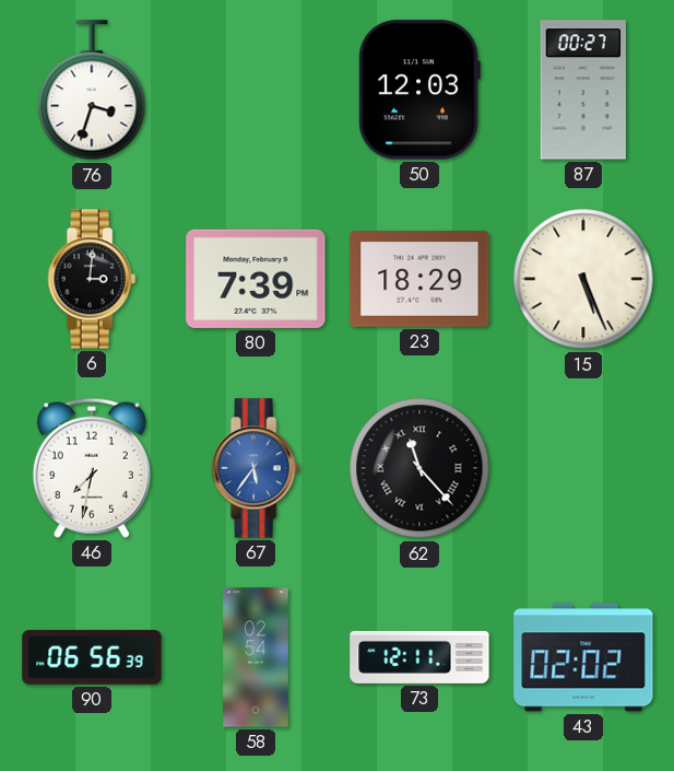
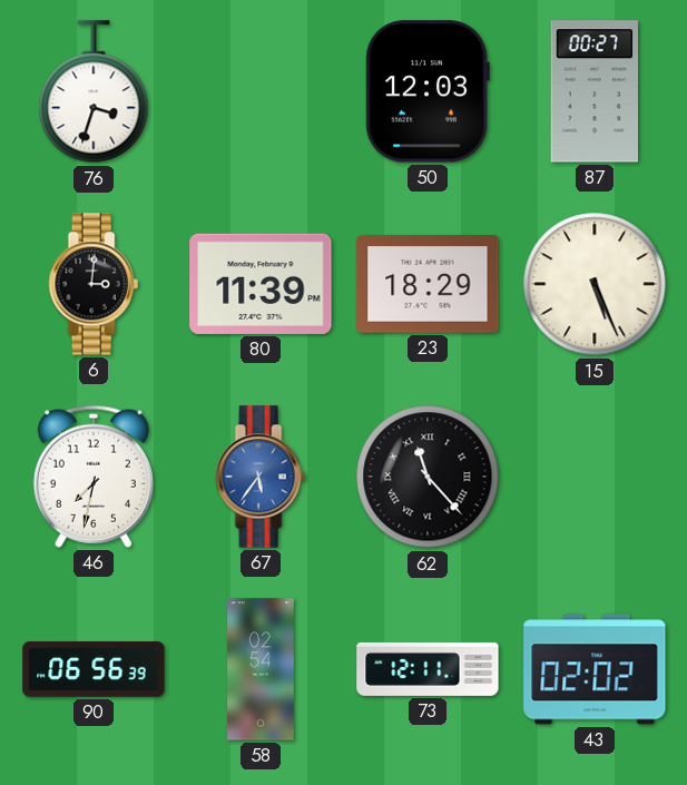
80: 7:39 -> 11:39
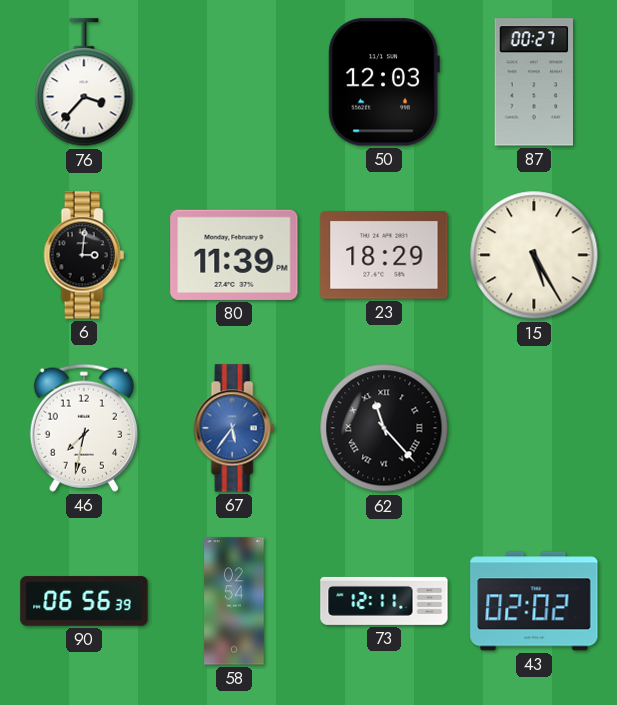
76: 3:33 -> 3:37
15: 5:26 -> 5:25
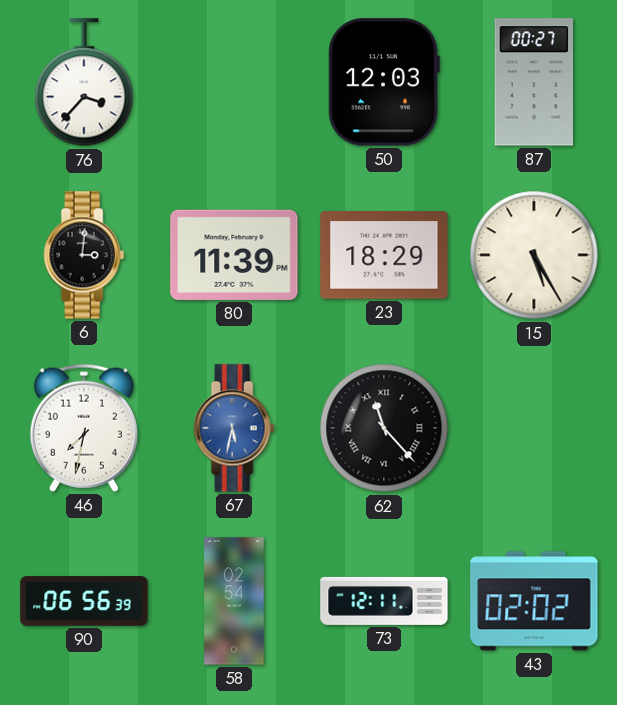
67: 5:36 -> 5:32
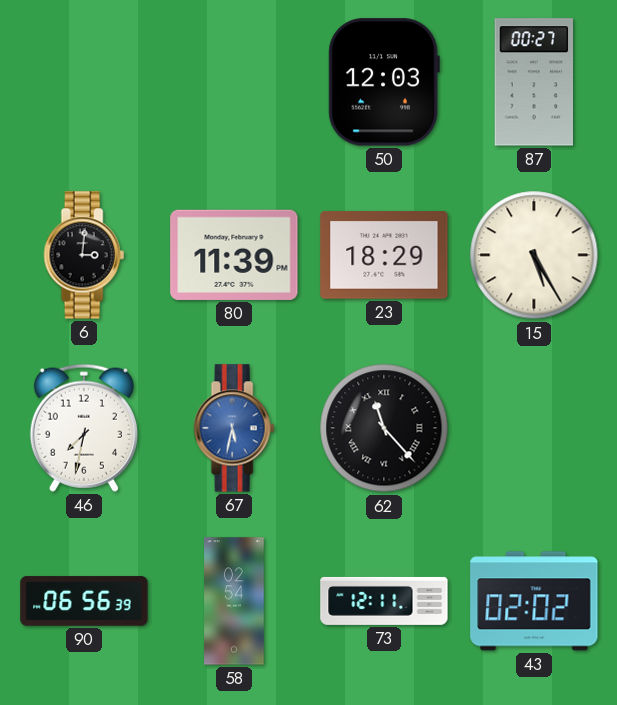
76: 3:37 -> none
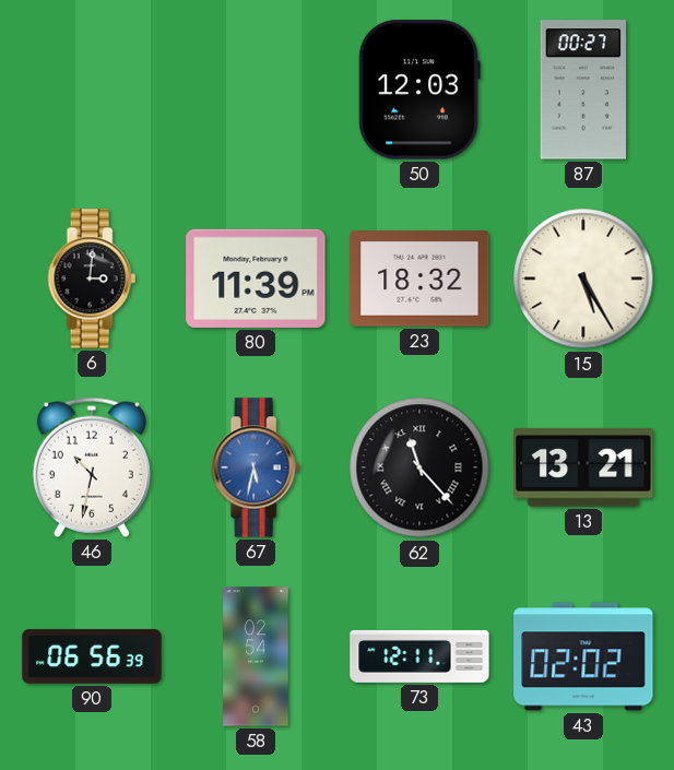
23: 18:29 -> 18:32
46: 7:32 -> 10:32
13: none -> 13:21
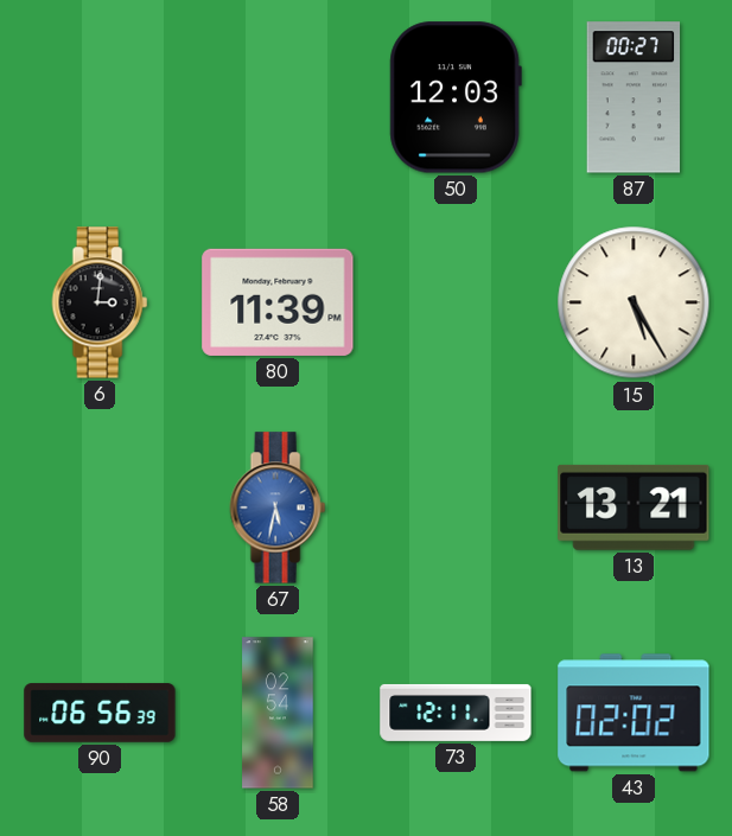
23: 18:32 -> none
46: 10:32 -> none
62: 11:23 -> none
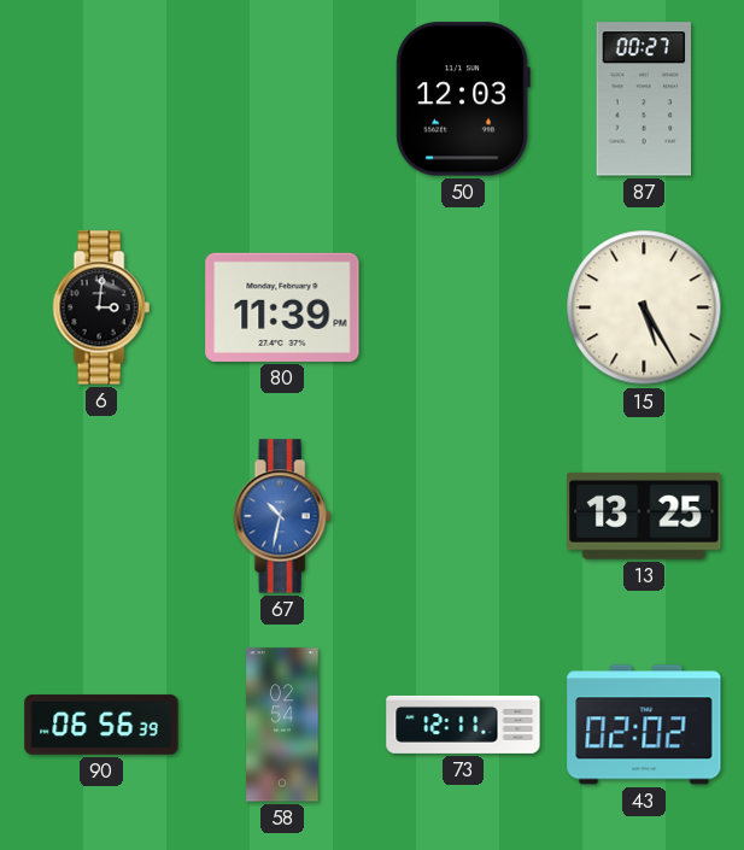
67: 5:32 -> 10:32
13: 13:21 -> 13:25
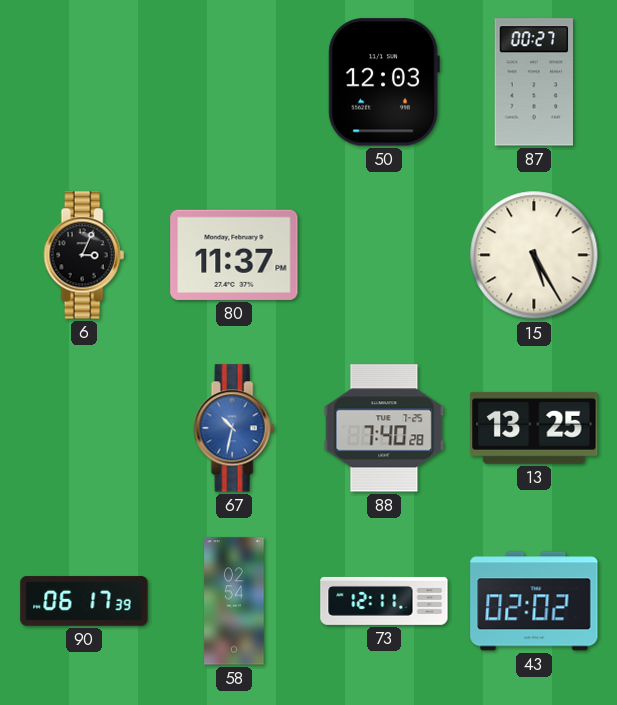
6: 3:01 -> 3:04
80: 11:39 -> 11:37
88: none -> 7:40
90: 06:56 -> 06:17
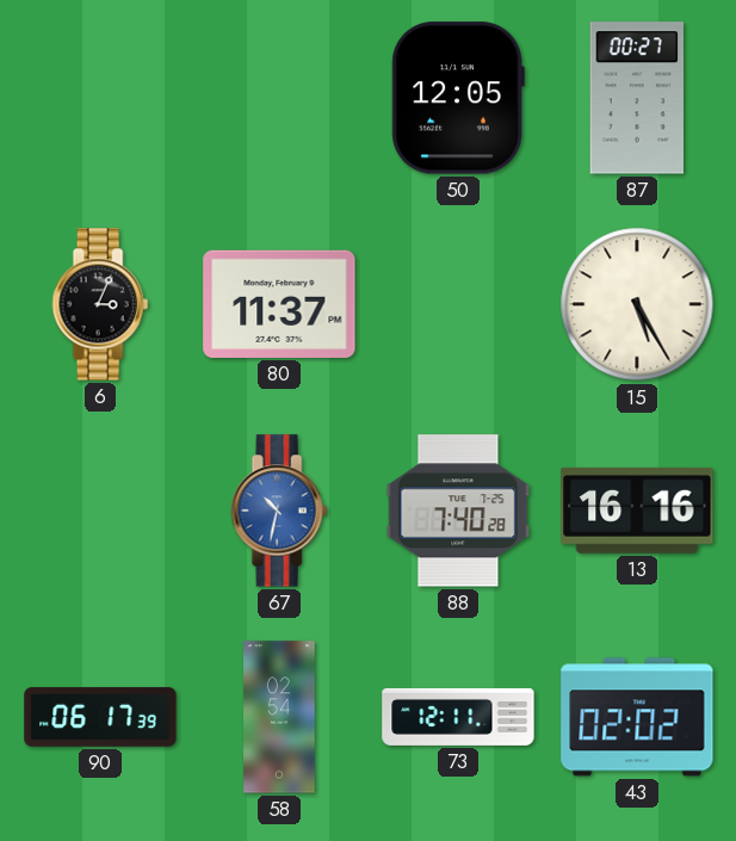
50: 12:03 -> 12:05
13: 13:25 -> 16:16
